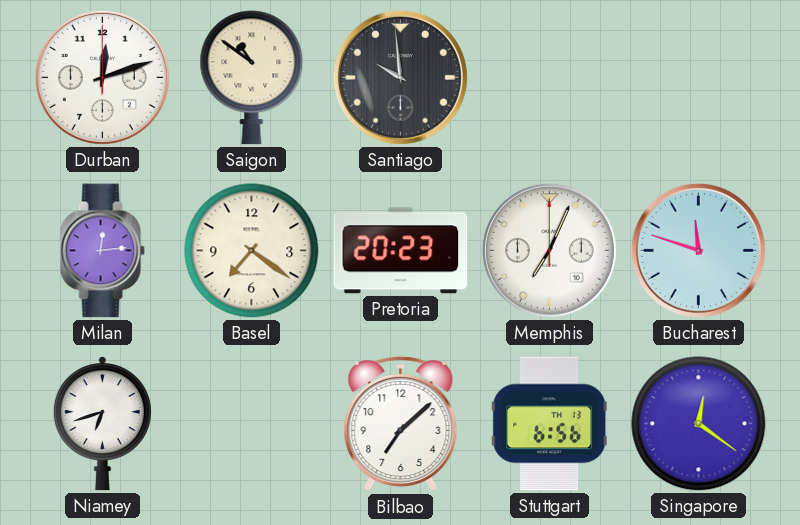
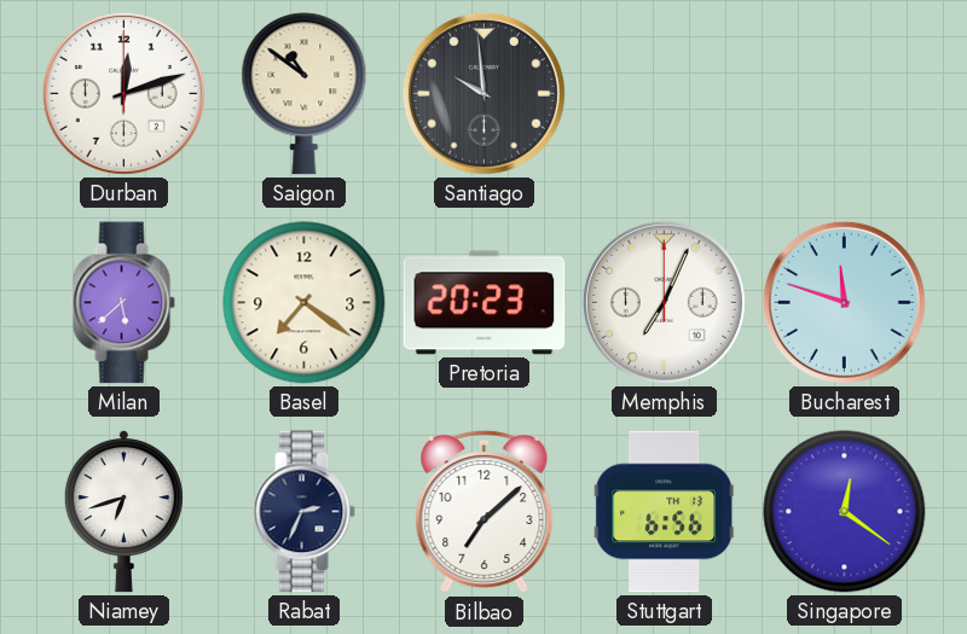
Milan: 12:14 -> 5:38
Rabat: none -> 2:34
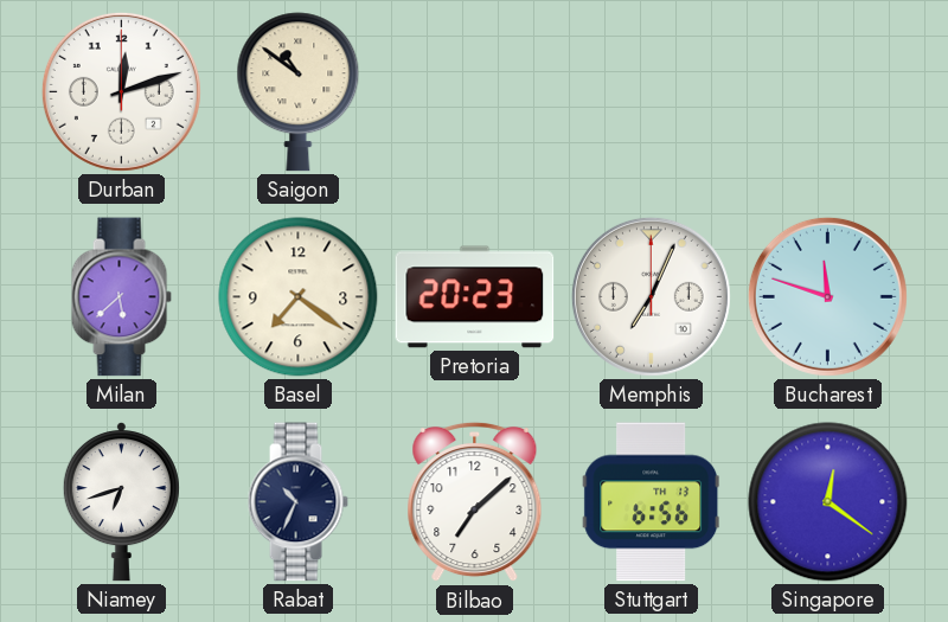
Santiago: 9:59 -> none
Rabat: 2:34 -> 10:34
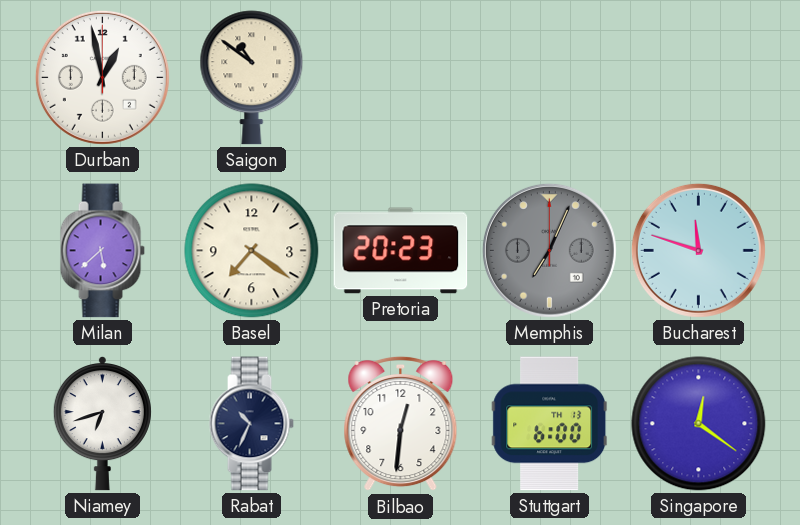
Durban: 12:12 -> 12:58
Memphis dial: white -> grey
Bilbao: 7:08 -> 12:31
Stuttgart: 6:56 -> 6:00
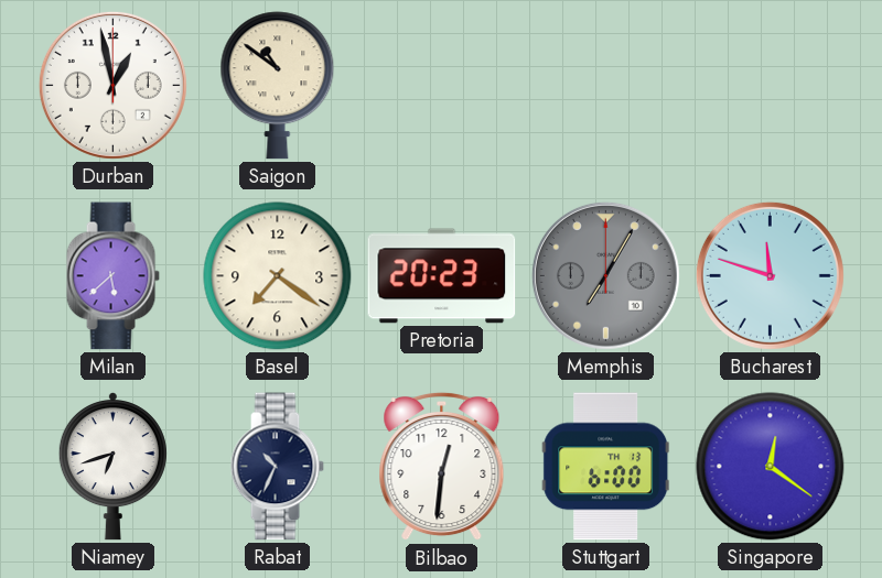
Memphis: 7:04 -> 7:05
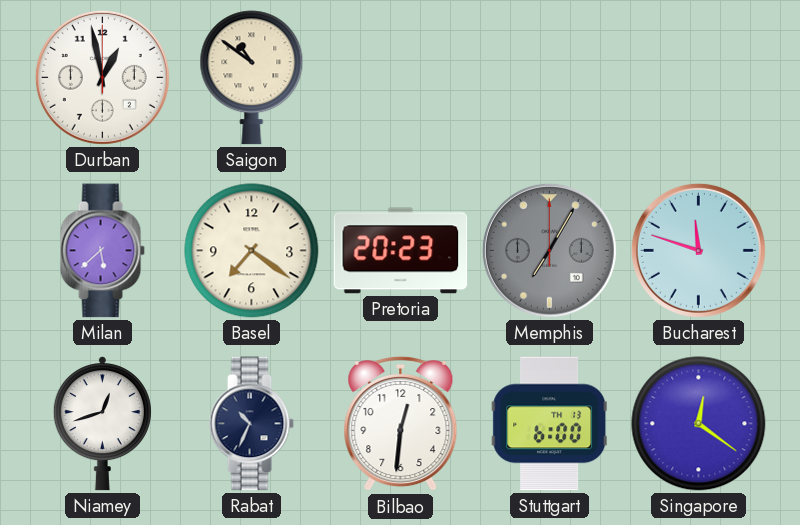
Niamey: 6:42 -> 12:42
